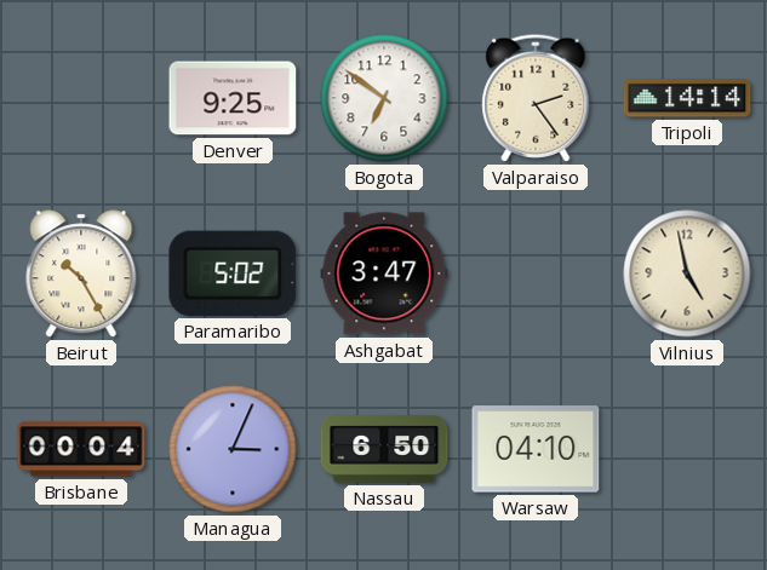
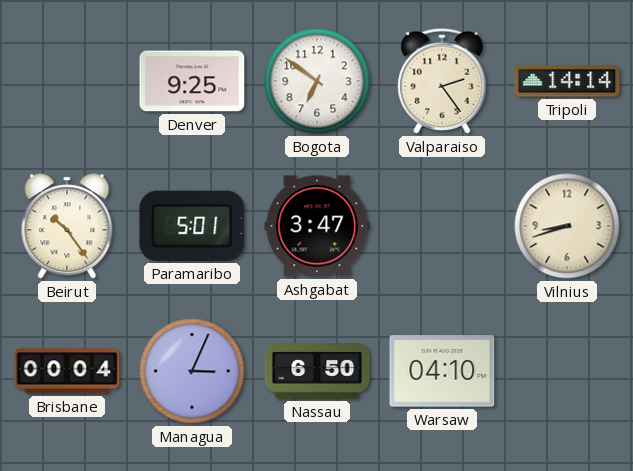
Beirut: 10:25 -> 10:24
Paramaribo: 5:02 -> 5:01
Vilnius: 4:58 -> 8:42
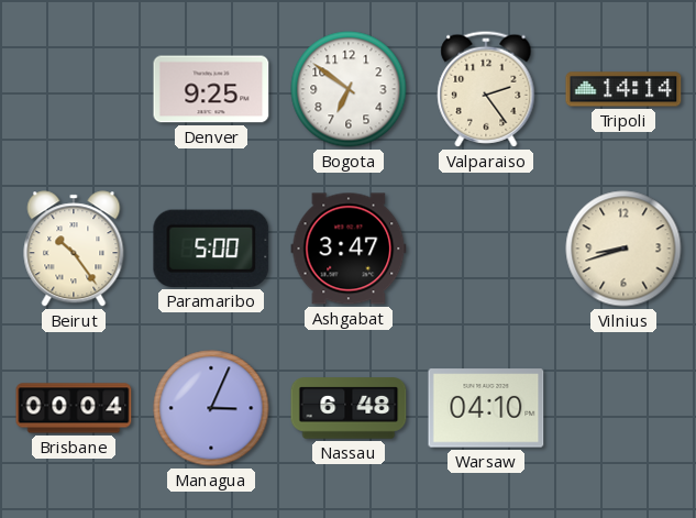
Paramaribo: 5:01 -> 5:00
Nassau: 6:50 -> 6:48
